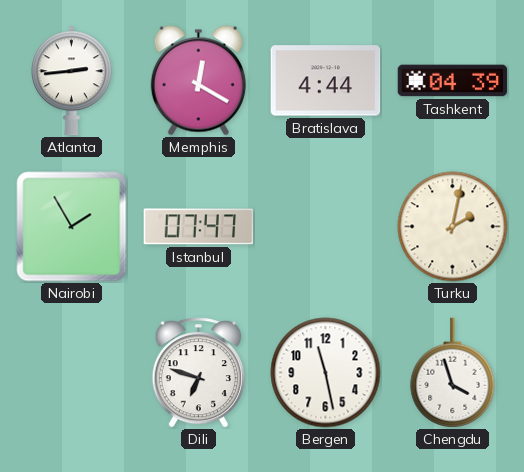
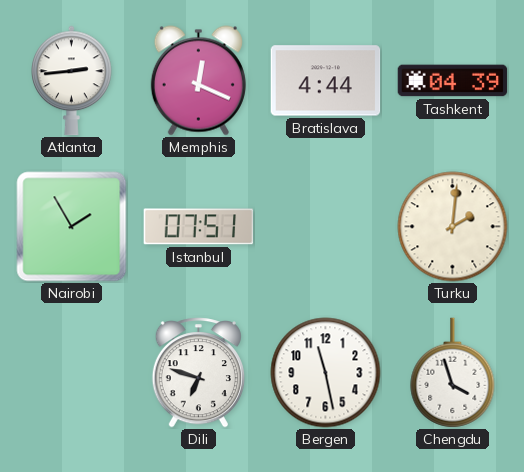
Memphis: 12:20 -> 12:19
Istanbul: 07:47 -> 07:51
Turku: 2:02 -> 2:01
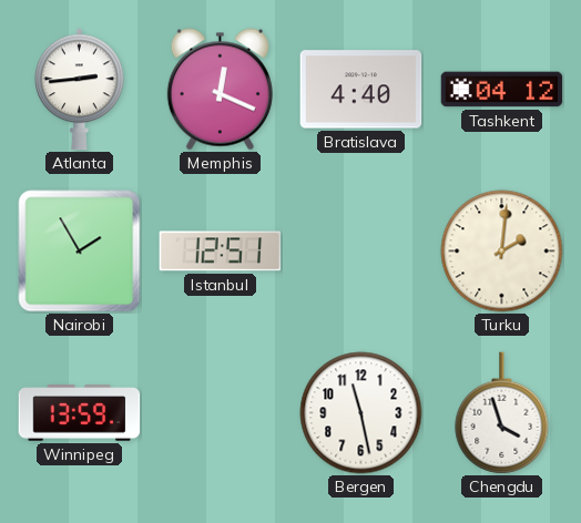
Bratislava: 4:44 -> 4:40
Tashkent: 04:39 -> 04:12
Istanbul: 07:51 -> 12:51
Winnipeg: none -> 13:59
Dili: 6:48 -> none
